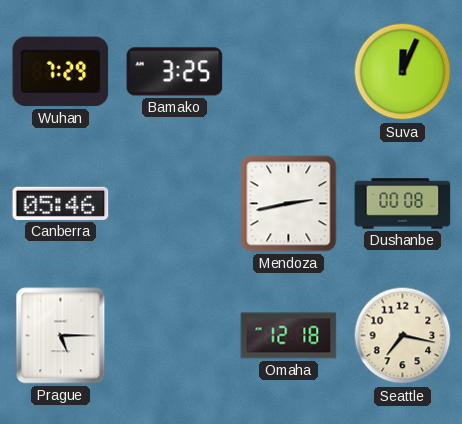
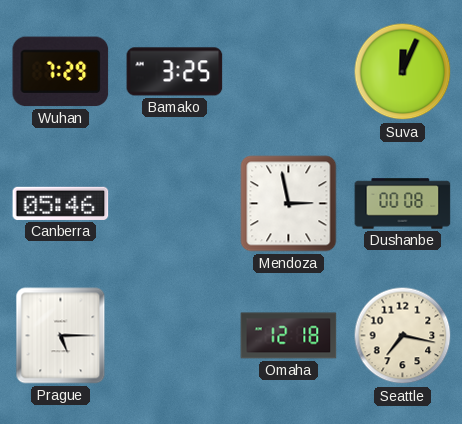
Mendoza: 2:43 -> 2:58
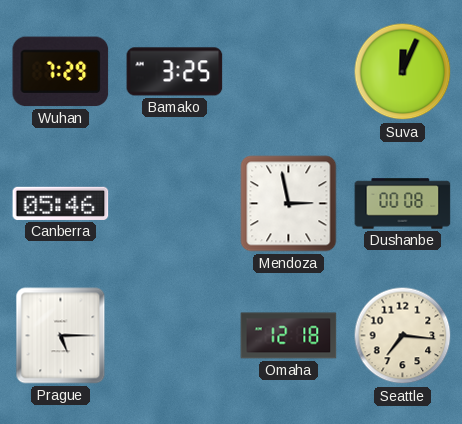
Seattle: 7:17 -> 7:16
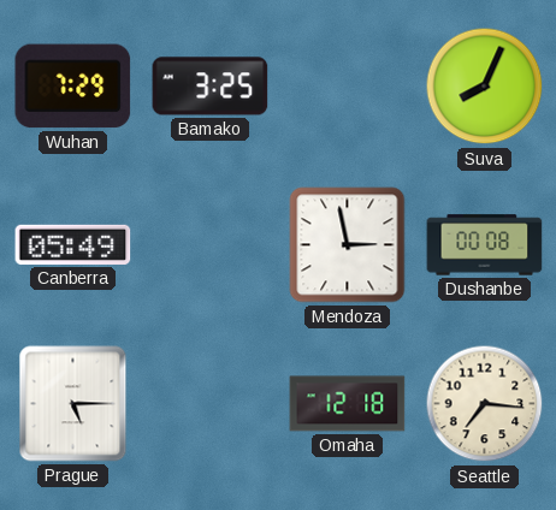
Suva: 12:04 -> 8:04
Canberra: 05:46 -> 05:49
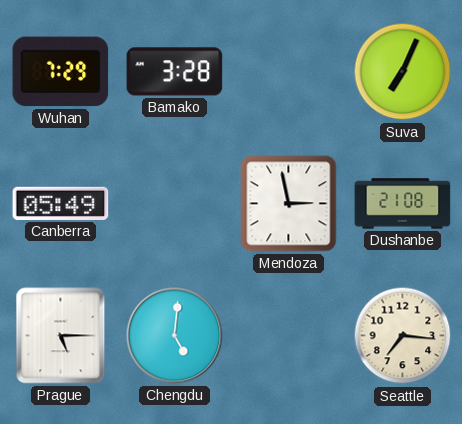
Bamako: 3:25 -> 3:28
Suva: 8:04 -> 7:04
Dushanbe: 00:08 -> 21:08
Chengdu: none -> 5:01
Omaha: 12:18 -> none
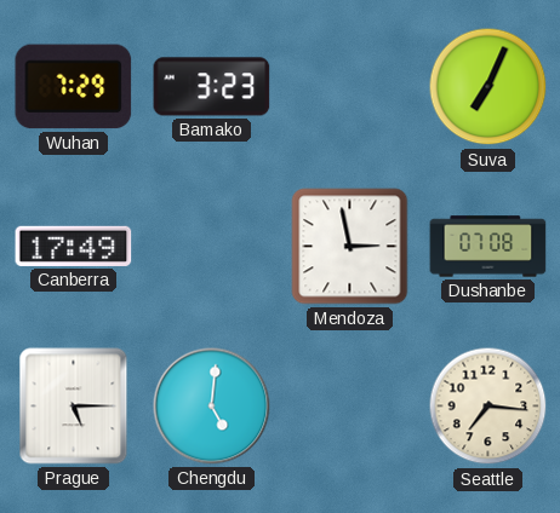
Bamako: 3:28 -> 3:23
Canberra: 05:49 -> 17:49
Dushanbe: 21:08 -> 07:08
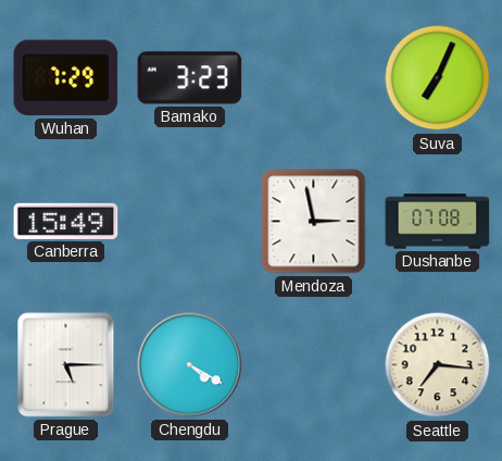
Canberra: 17:49 -> 15:49
Chengdu: 5:01 -> 4:20
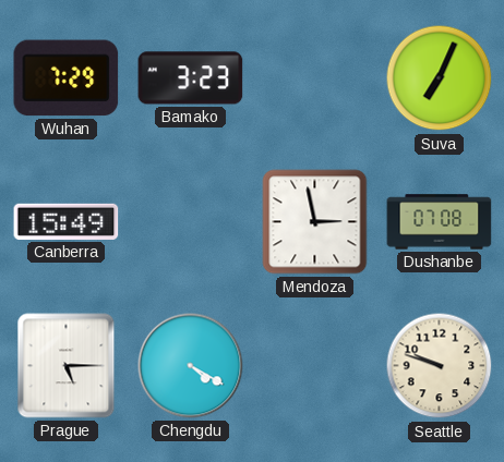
Seattle: 7:16 -> 9:48
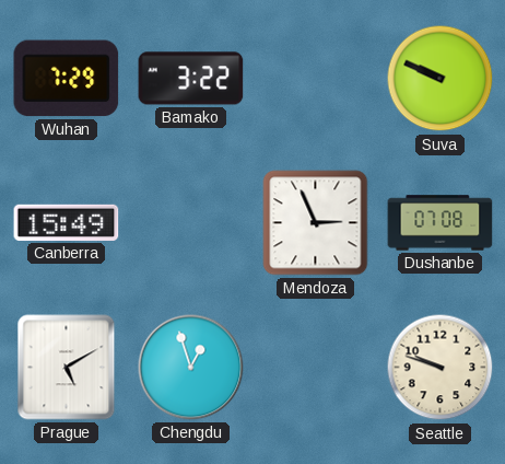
Bamako: 3:23 -> 3:22
Suva: 7:04 -> 9:49
Mendoza: 2:58 -> 2:56
Prague: 5:15 -> 5:10
Chengdu: 4:20 -> 12:57
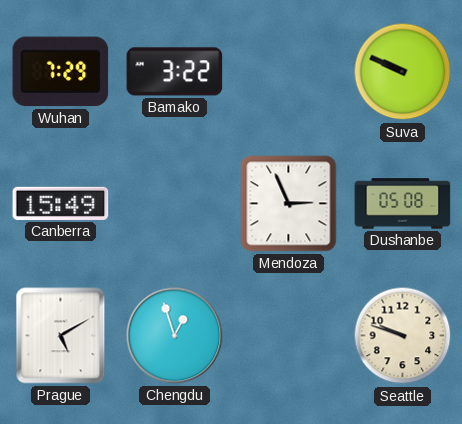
Dushanbe: 07:08 -> 05:08
